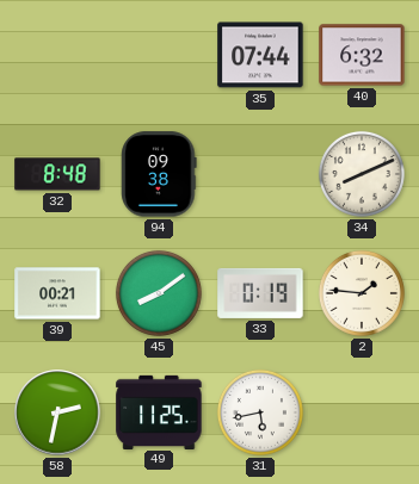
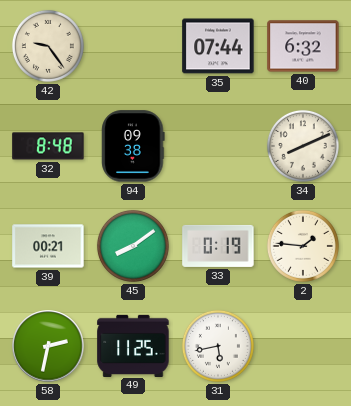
42: none -> 9:24
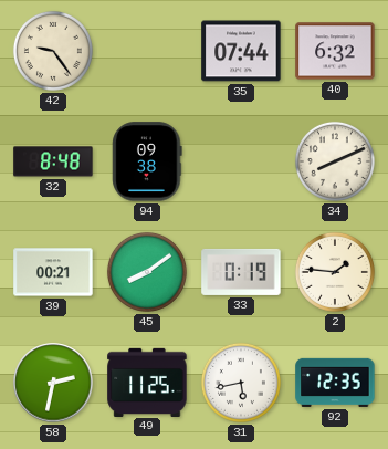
92: none -> 12:35
